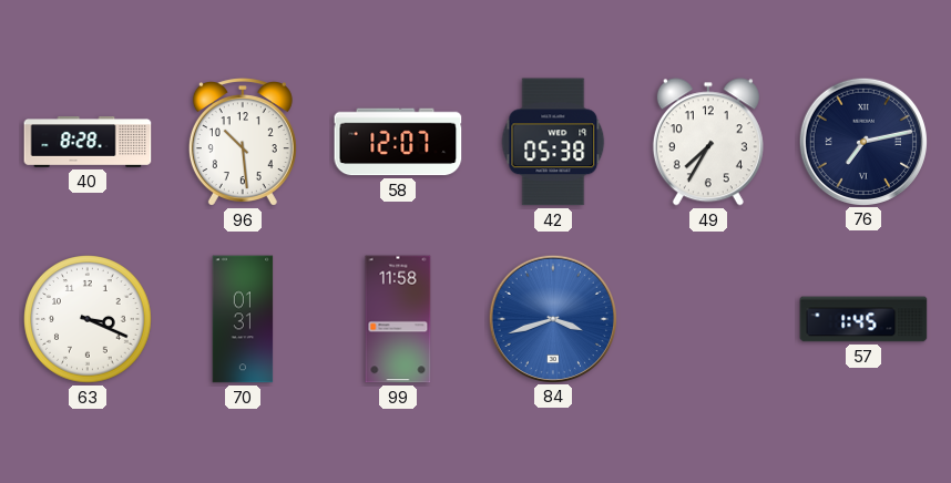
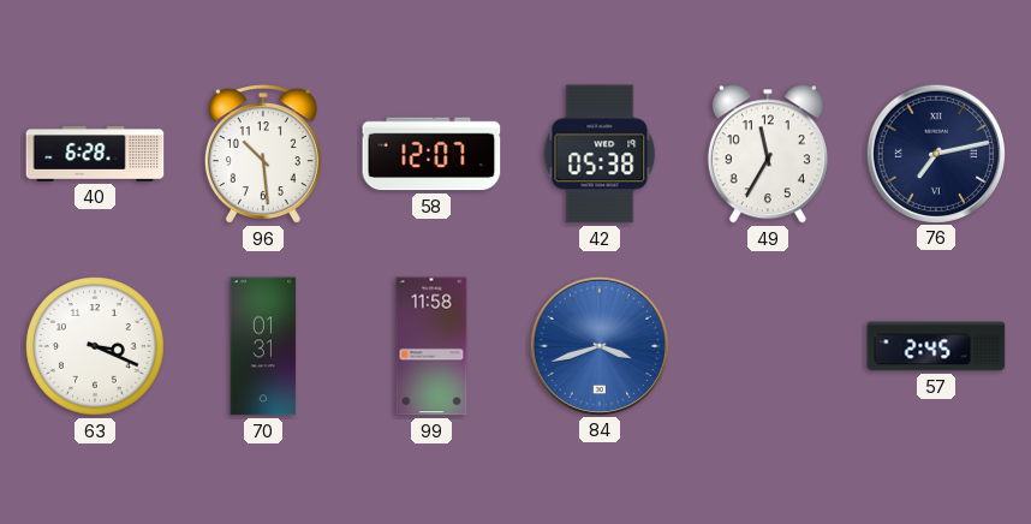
40: 8:28 -> 6:28
49: 7:35 -> 11:35
57: 1:45 -> 2:45
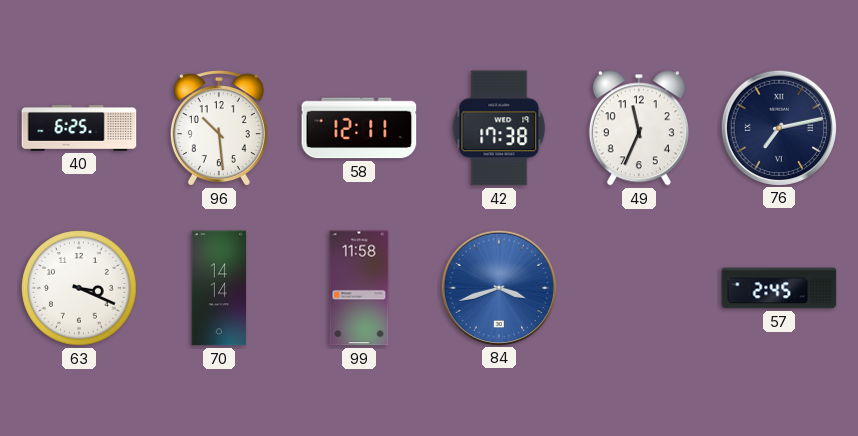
40: 6:28 -> 6:25
58: 12:07 -> 12:11
42: 05:38 -> 17:38
49: 11:35 -> 11:34
70: 01:31 -> 14:14
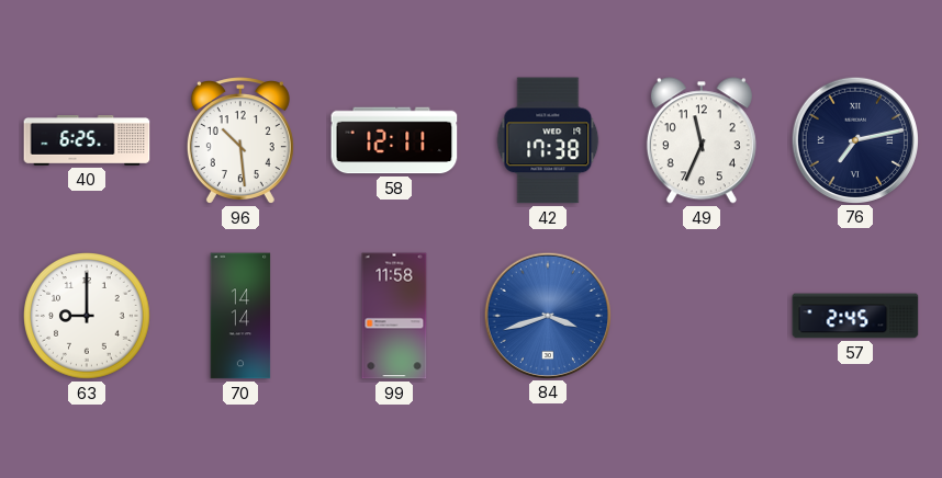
63: 3:19 -> 9:00
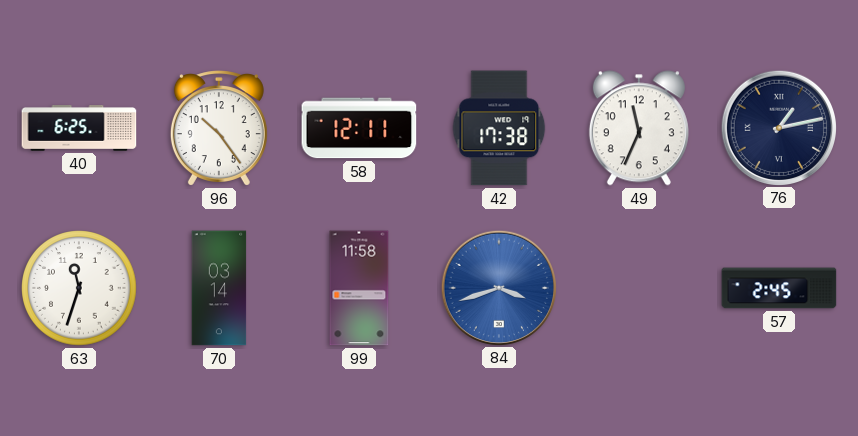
96: 10:29 -> 10:24
76: 7:13 -> 1:13
63: 9:00 -> 11:33
70: 14:14 -> 03:14
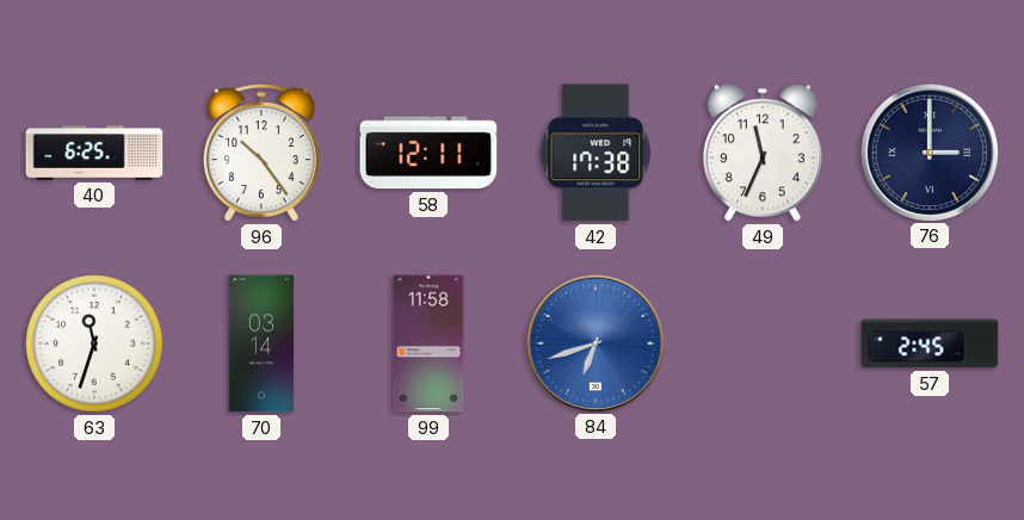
76: 1:13 -> 3:00
84: 3:42 -> 6:42
